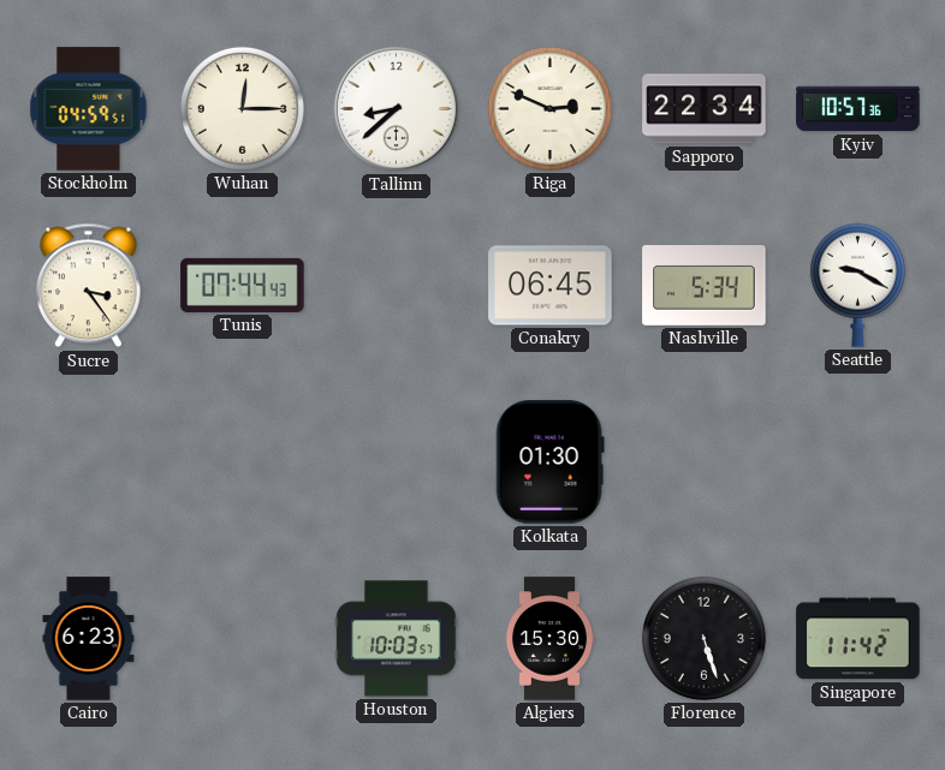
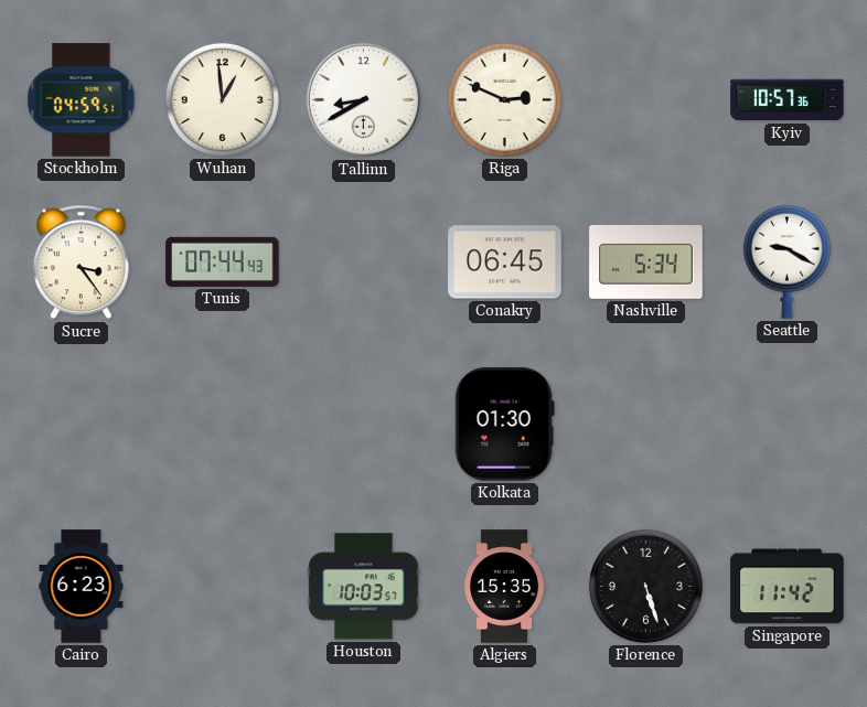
Wuhan: 12:15 -> 12:59
Tallinn: 8:38 -> 8:40
Sapporo: 22:34 -> none
Algiers: 15:30 -> 15:35
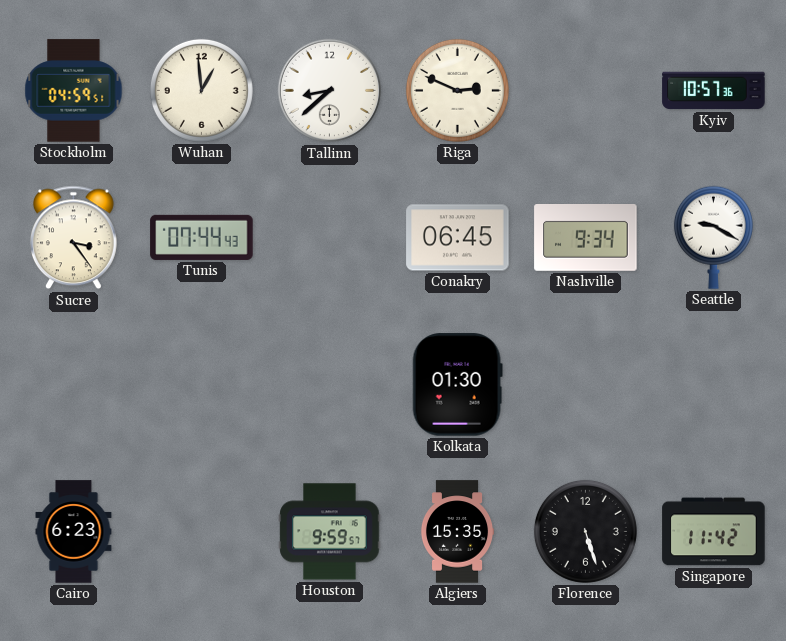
Tallinn: 8:40 -> 8:38
Nashville: 5:34 -> 9:34
Houston: 10:03 -> 9:59
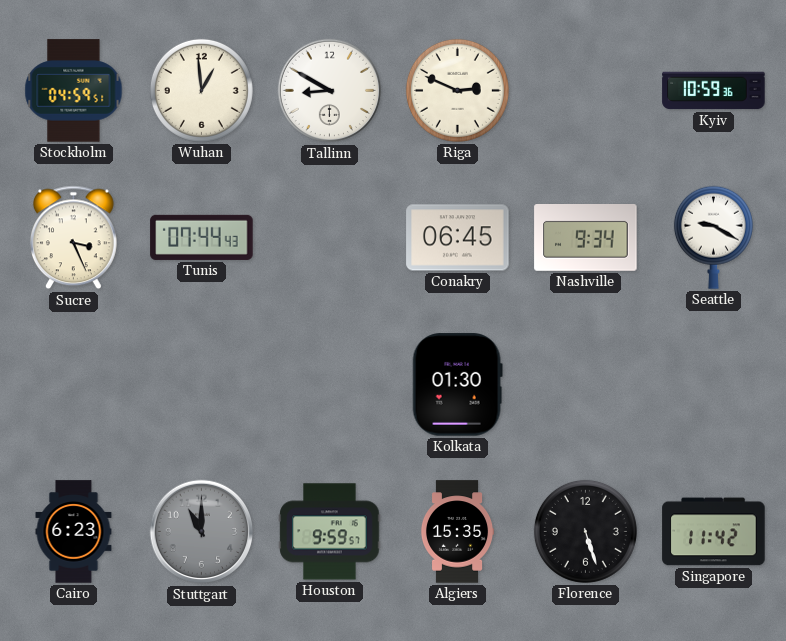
Tallinn: 8:38 -> 8:50
Kyiv: 10:57 -> 10:59
Sucre: 3:24 -> 3:26
Stuttgart: none -> 11:00
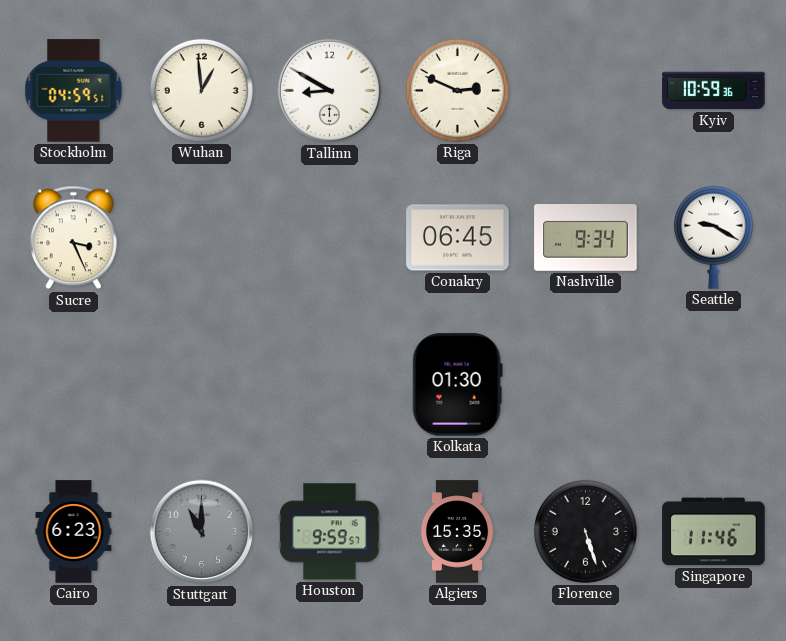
Tunis: 07:44 -> none
Singapore: 11:42 -> 11:46
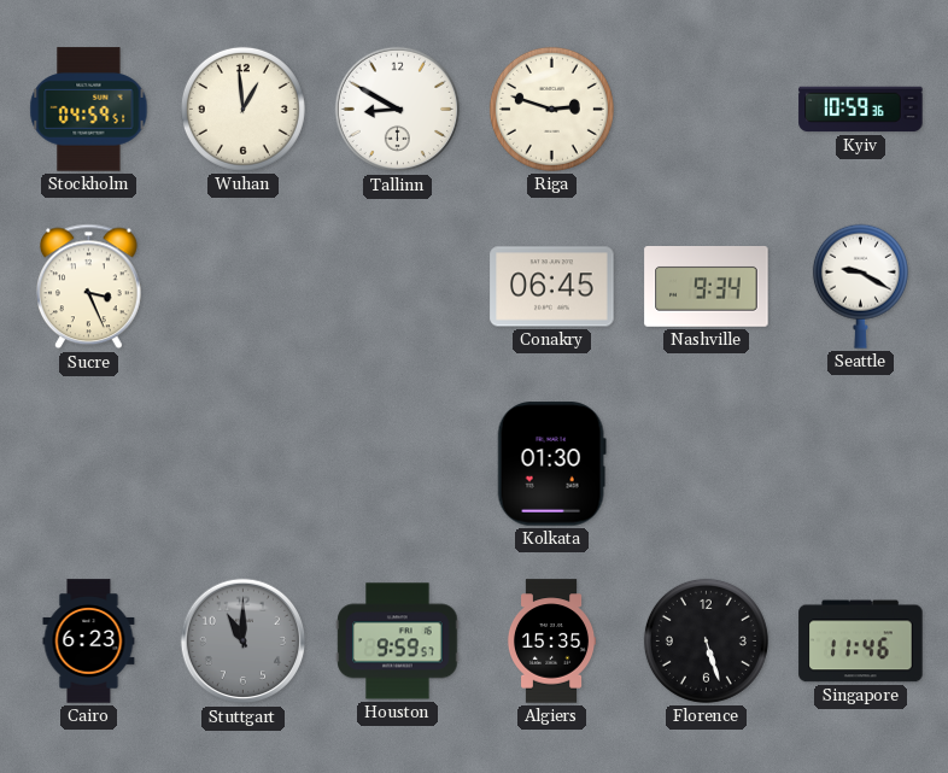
Riga: 2:49 -> 2:48
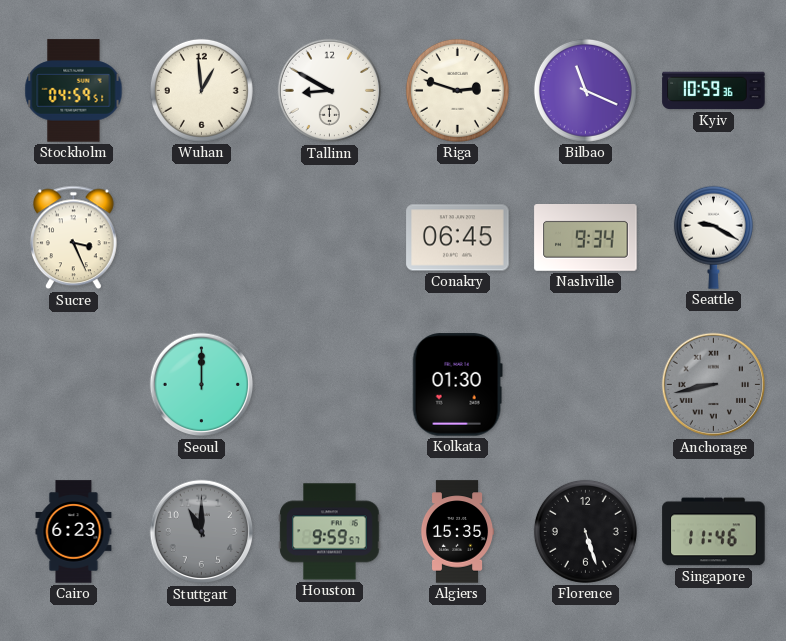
Bilbao: none -> 11:19
Seoul: none -> 12:00
Anchorage: none -> 8:43
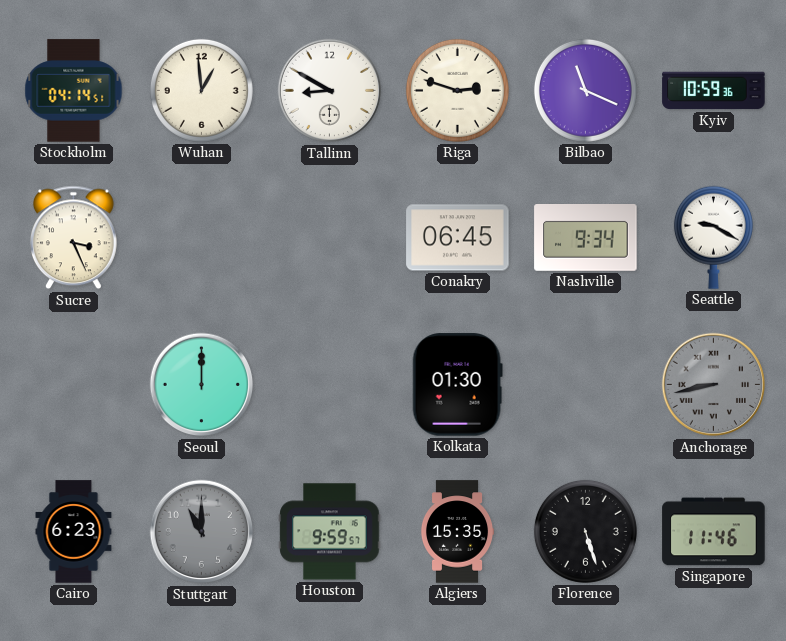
Stockholm: 04:59 -> 04:14
